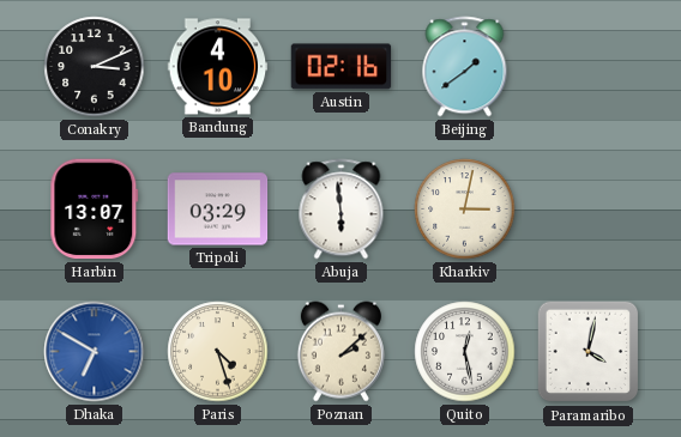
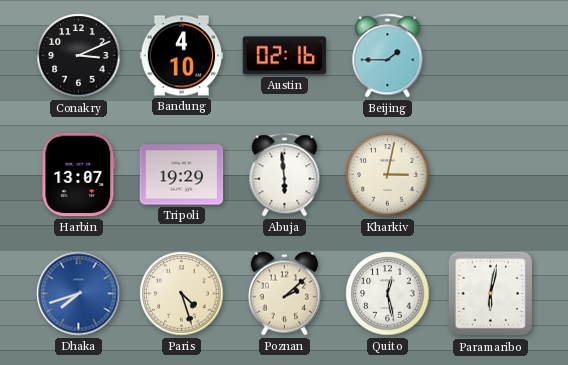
Beijing: 1:39 -> 1:45
Tripoli: 03:29 -> 19:29
Dhaka: 6:50 -> 7:42
Paramaribo: 4:02 -> 6:02
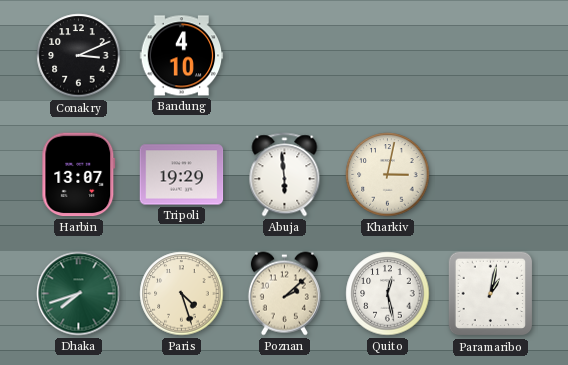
Austin: 02:16 -> none
Beijing: 1:45 -> none
Dhaka dial: blue -> green
Paramaribo: 6:02 -> 1:02
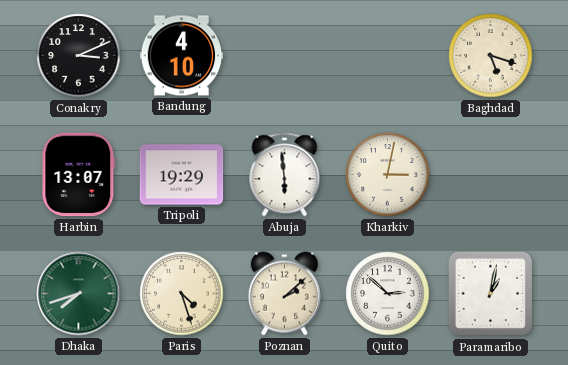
Baghdad: none -> 5:18
Quito: 12:28 -> 2:52
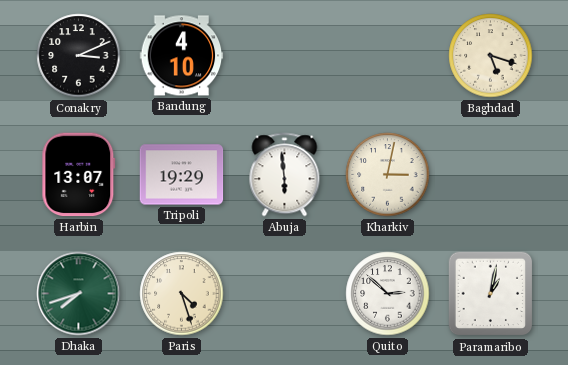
Poznan: 2:08 -> none
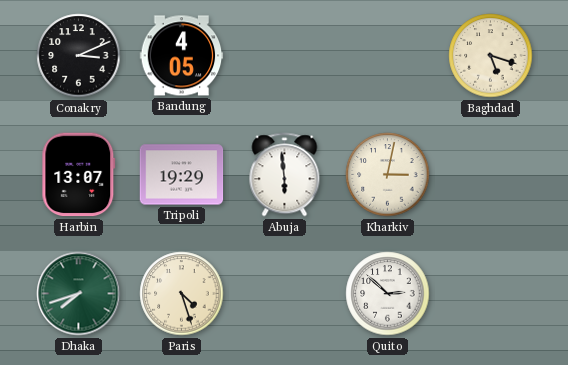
Bandung: 4:10 -> 4:05
Paramaribo: 1:02 -> none
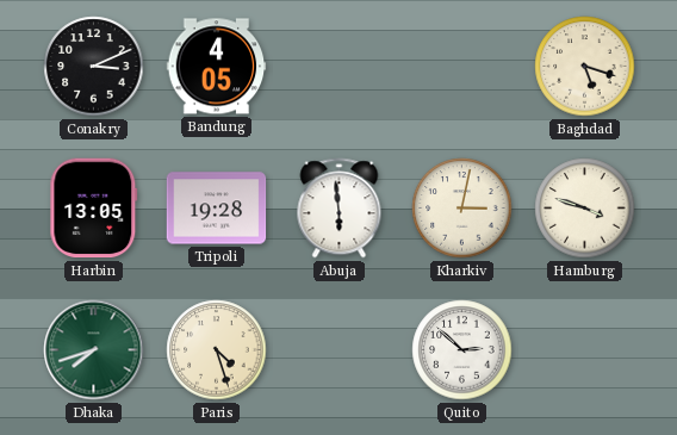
Harbin: 13:07 -> 13:05
Tripoli: 19:29 -> 19:28
Hamburg: none -> 3:48
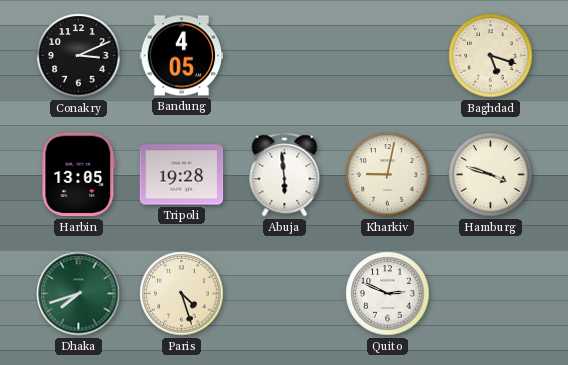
Kharkiv: 3:02 -> 9:02
Quito: 2:52 -> 2:49
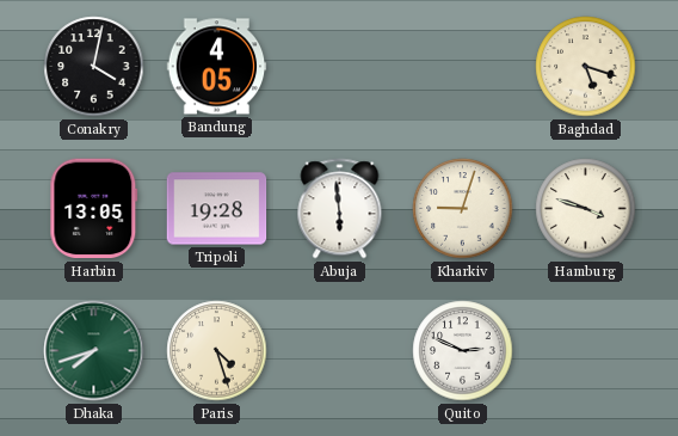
Conakry: 3:11 -> 4:02
Kharkiv: 9:02 -> 9:03
